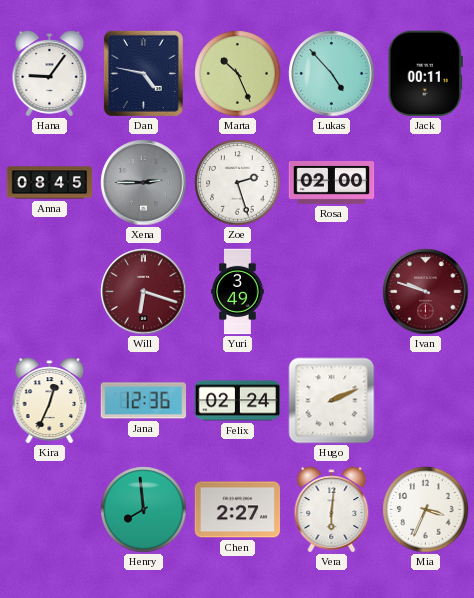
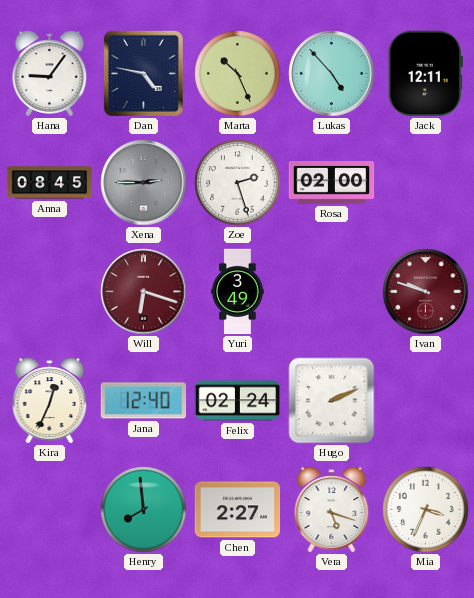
Jack: 00:11 -> 12:11
Jana: 12:36 -> 12:40
Vera: 6:01 -> 5:18
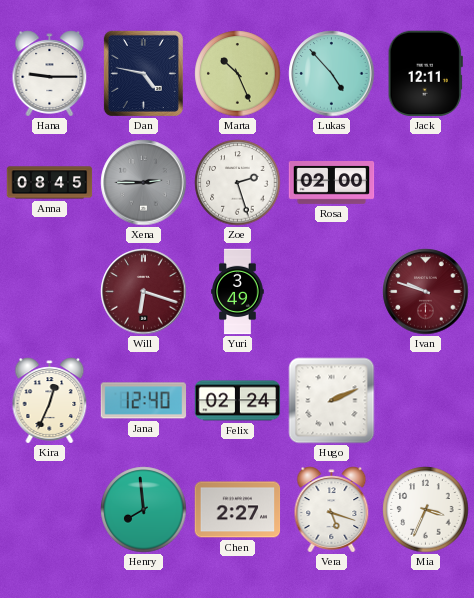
Hana: 9:06 -> 9:15
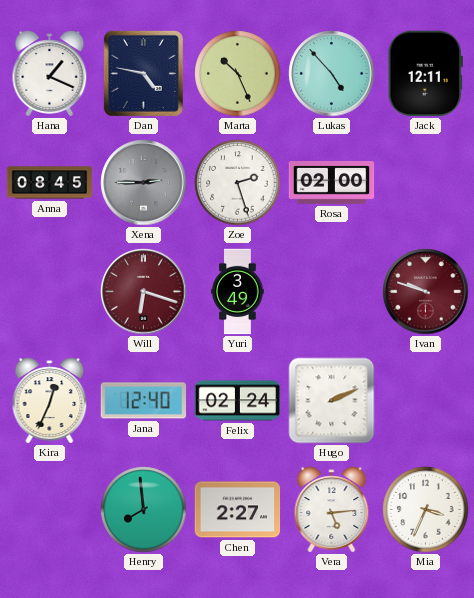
Hana: 9:15 -> 1:19
Vera: 5:18 -> 5:14
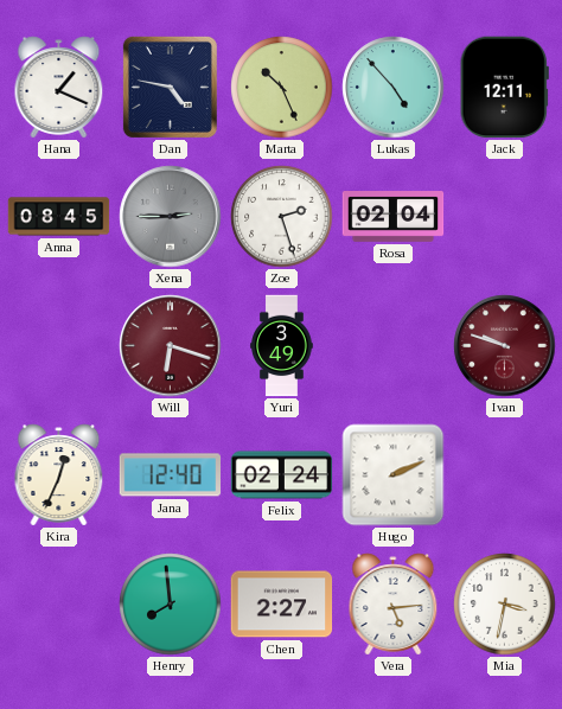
Rosa: 02:00 -> 02:04
Mia: 3:34 -> 3:32
